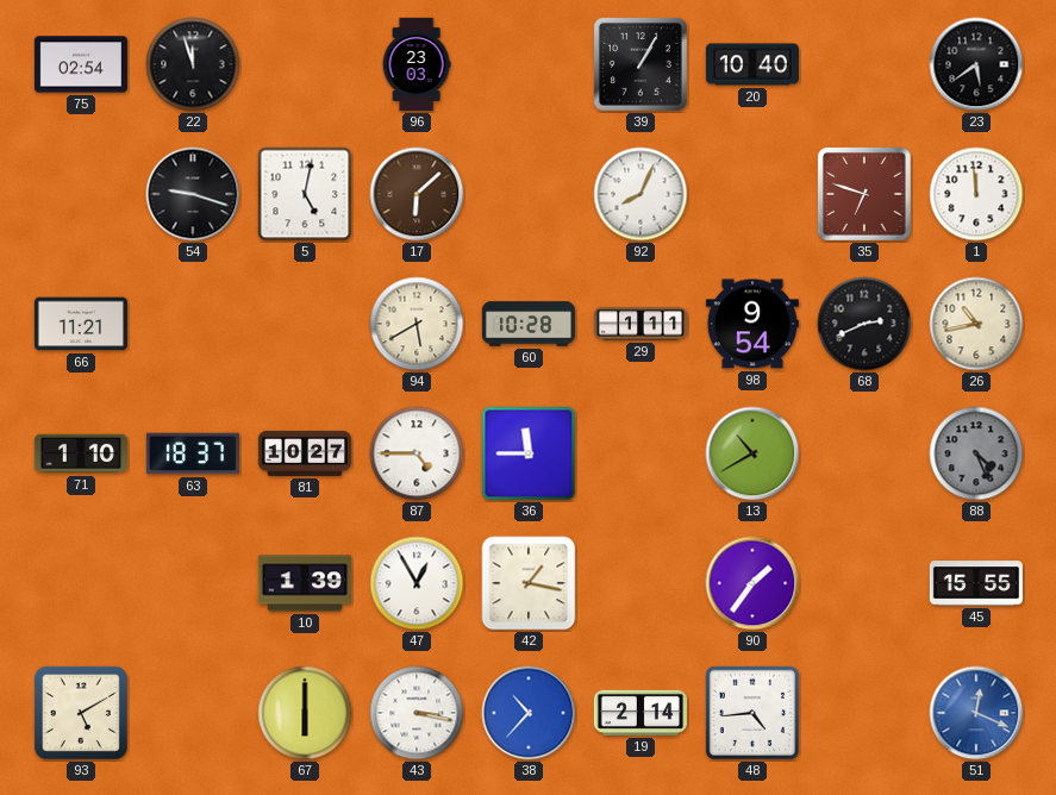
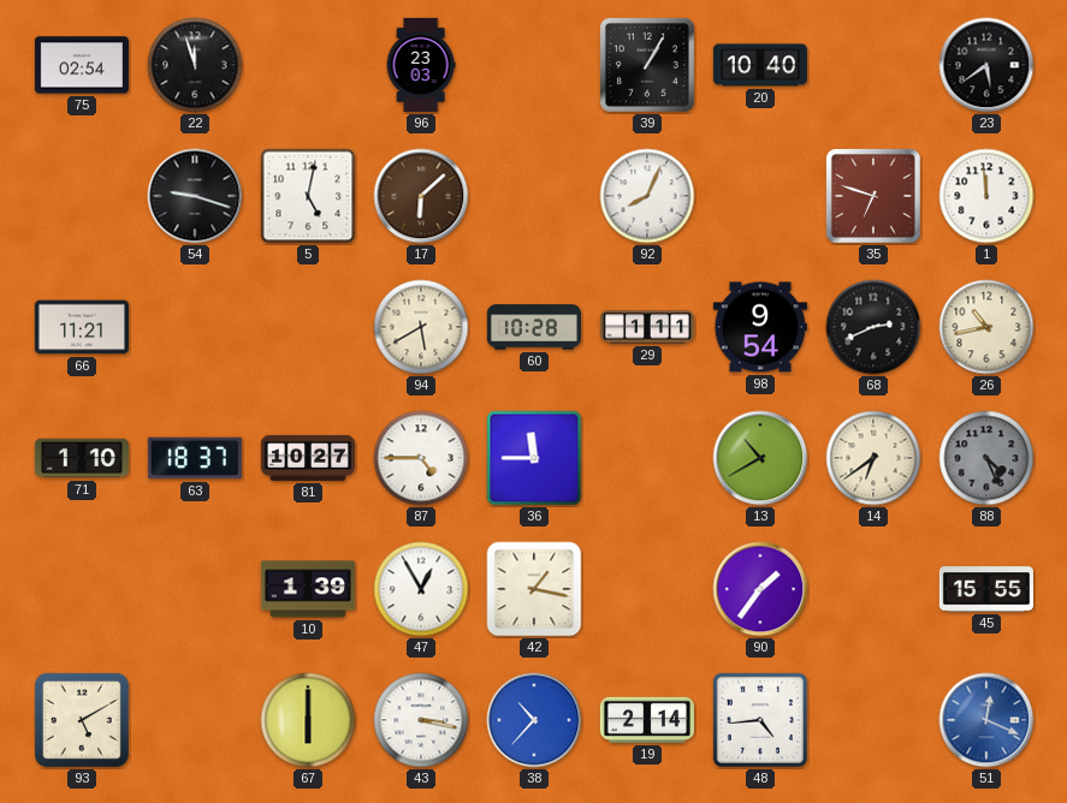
14: none -> 6:39
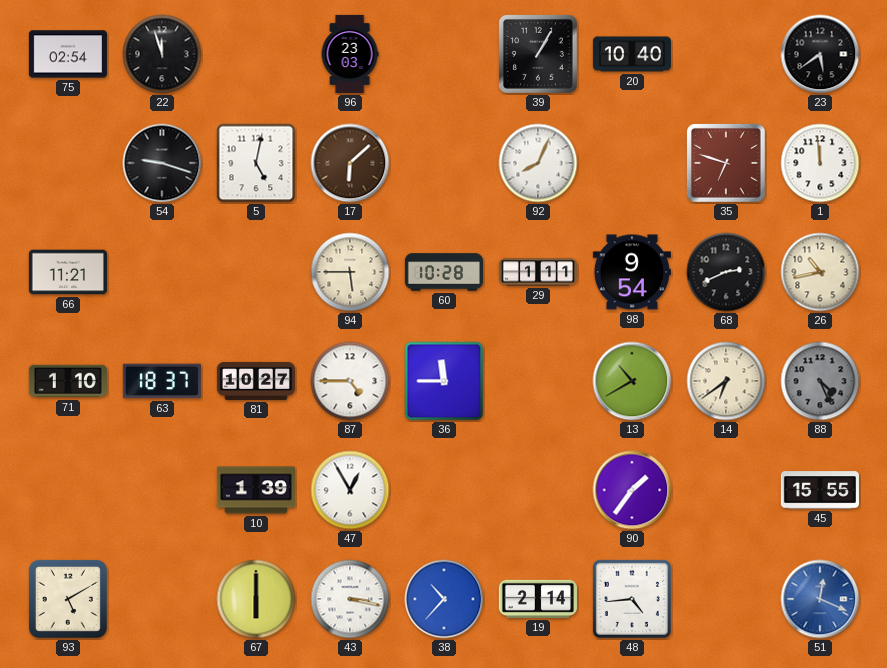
94: 5:40 -> 5:45
42: 1:17 -> none
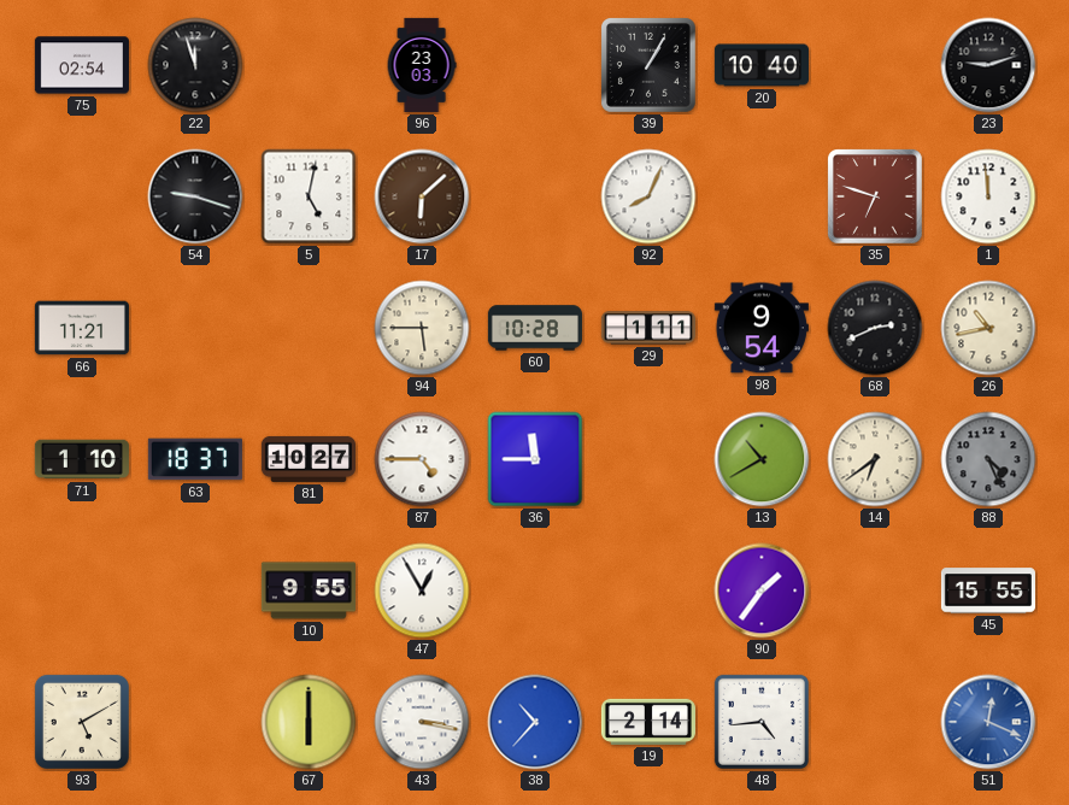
23: 5:39 -> 9:12
10: 1:39 -> 9:55
